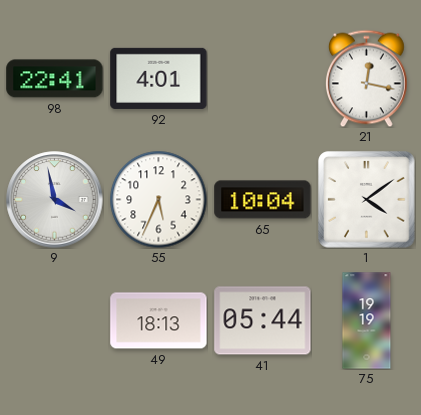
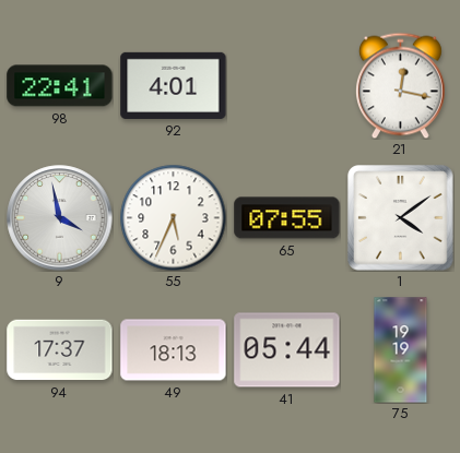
65: 10:04 -> 07:55
94: none -> 17:37
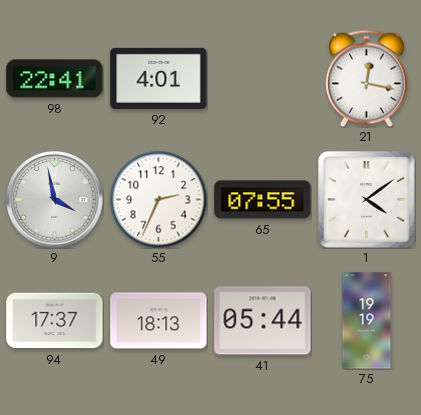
55: 5:34 -> 2:34
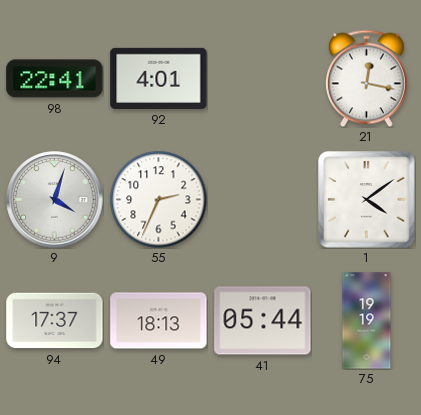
9: 3:58 -> 4:03
65: 07:55 -> none
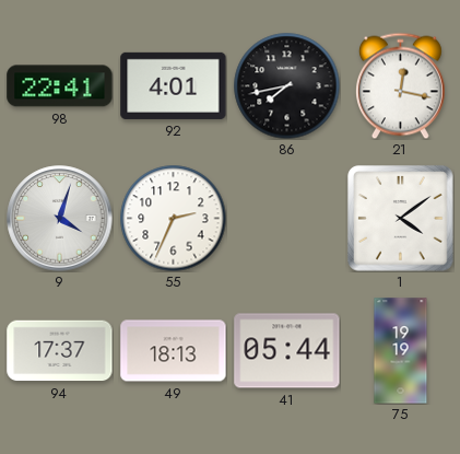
86: none -> 7:43
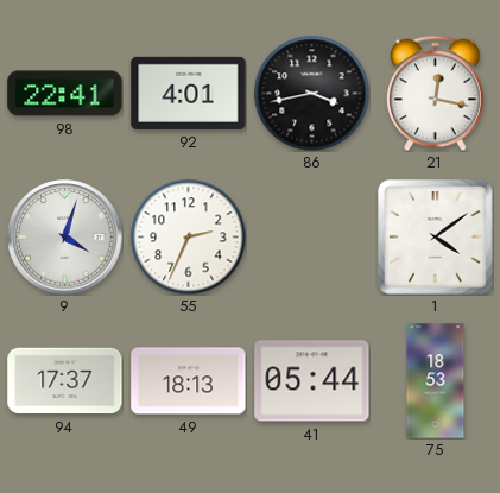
86: 7:43 -> 3:43
75: 19:19 -> 18:53
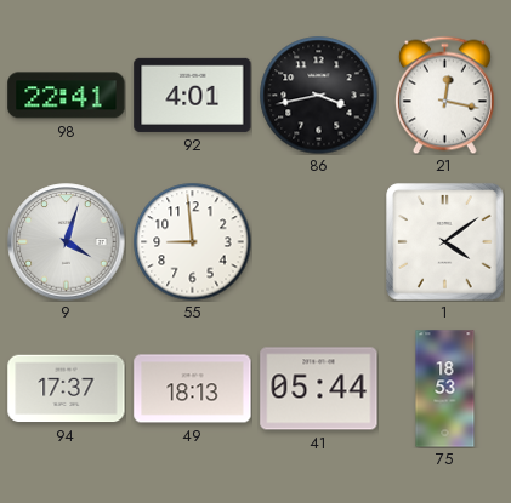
55: 2:34 -> 8:59
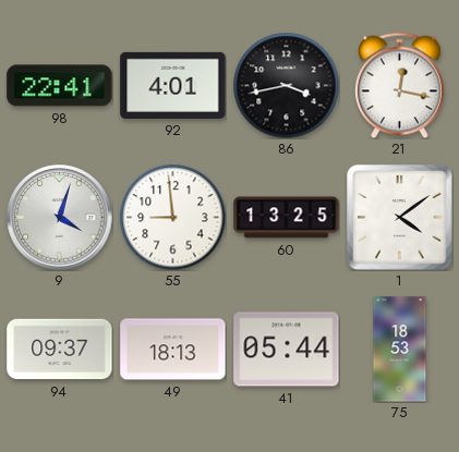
60: none -> 13:25
94: 17:37 -> 09:37
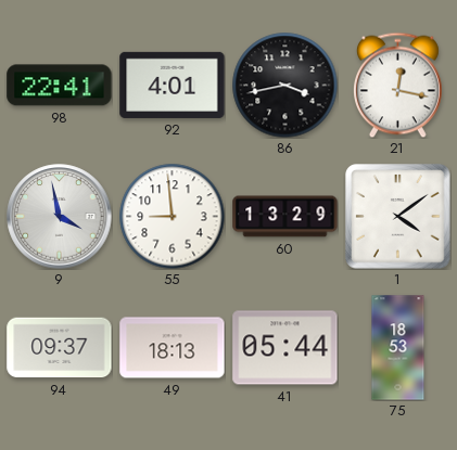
9: 4:03 -> 3:58
60: 13:25 -> 13:29
